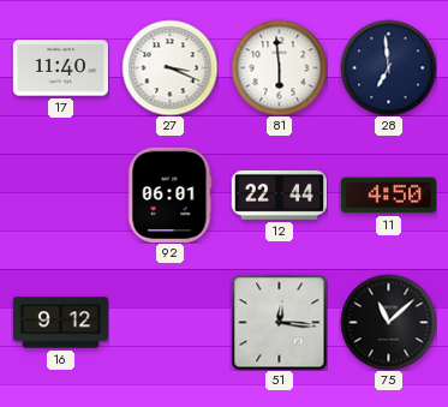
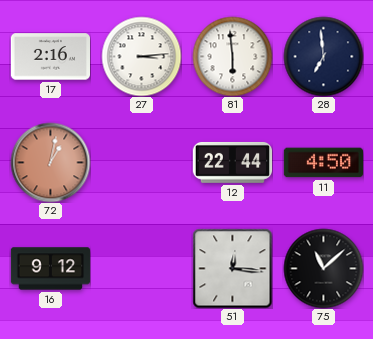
17: 11:40 -> 2:16
27: 3:19 -> 3:14
72: none -> 1:02
92: 06:01 -> none
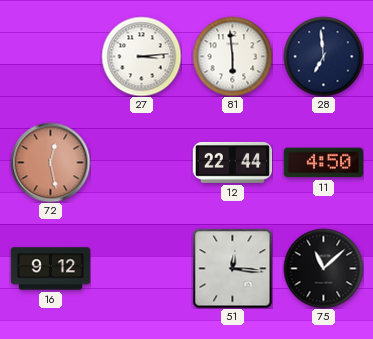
17: 2:16 -> none
72: 1:02 -> 12:28
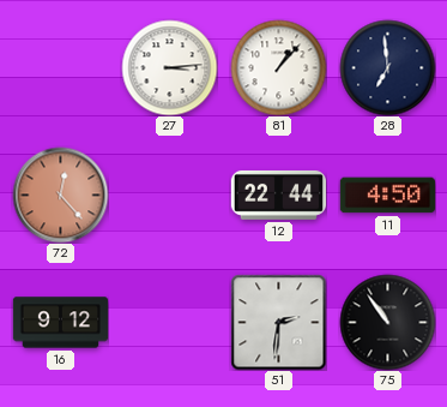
81: 5:59 -> 1:07
72: 12:28 -> 12:23
51: 12:16 -> 2:31
75: 11:08 -> 10:54
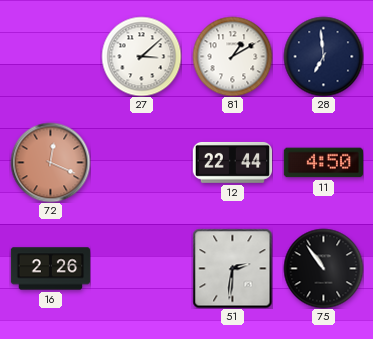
27: 3:14 -> 3:08
81: 1:07 -> 1:10
72: 12:23 -> 12:19
16: 9:12 -> 2:26
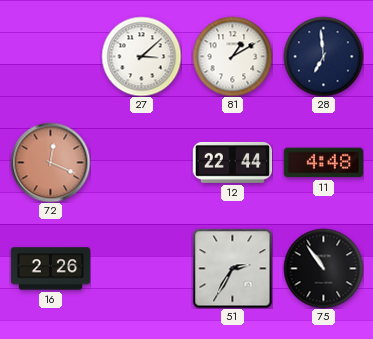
11: 4:50 -> 4:48
51: 2:31 -> 2:35
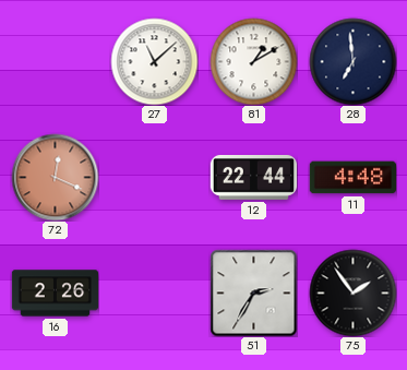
27: 3:08 -> 11:08
75: 10:54 -> 1:54
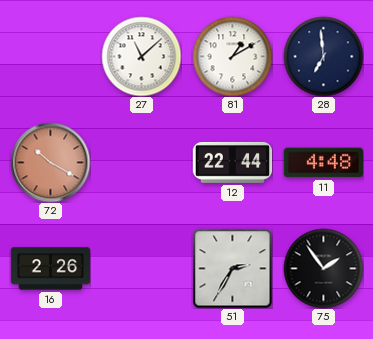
72: 12:19 -> 10:20
